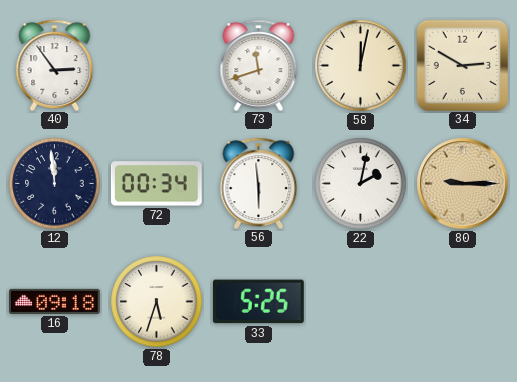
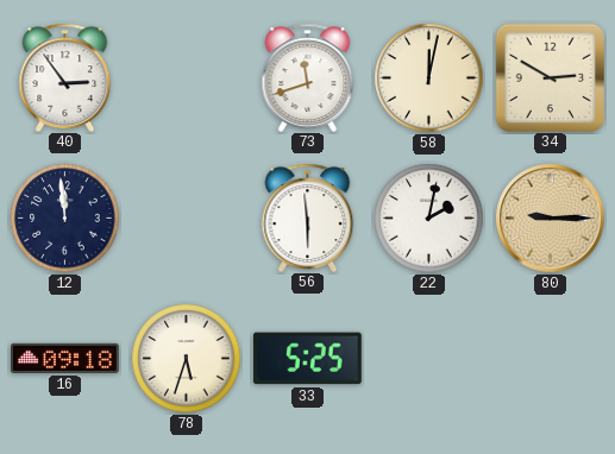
72: 00:34 -> none
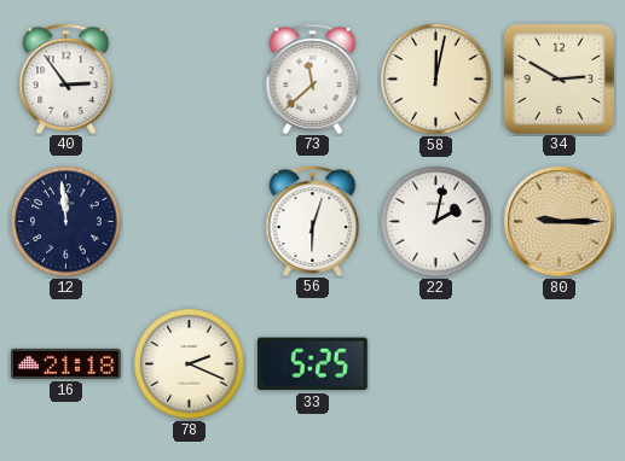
73: 11:42 -> 11:38
56: 5:59 -> 6:03
16: 09:18 -> 21:18
78: 5:33 -> 2:19
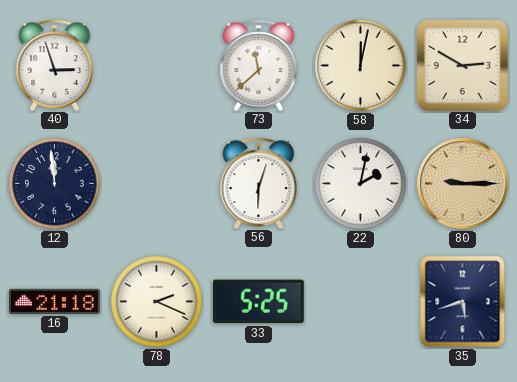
40: 2:54 -> 2:57
35: none -> 5:42
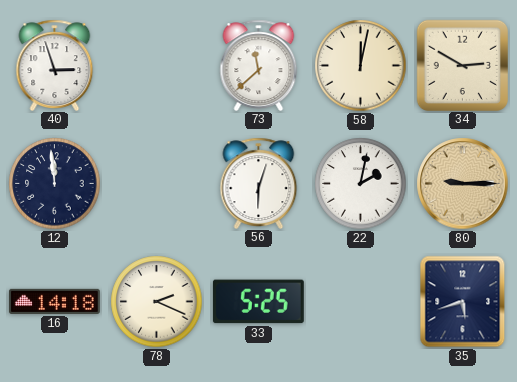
16: 21:18 -> 14:18
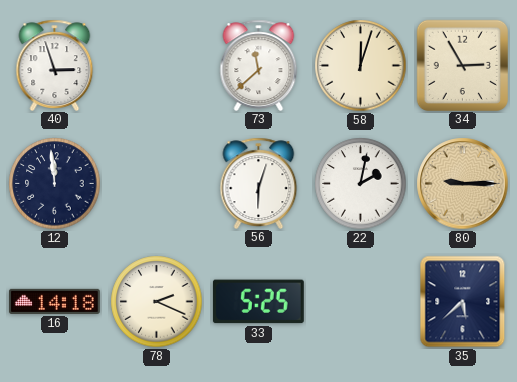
58: 12:02 -> 12:03
34: 2:50 -> 2:55
35: 5:42 -> 5:38
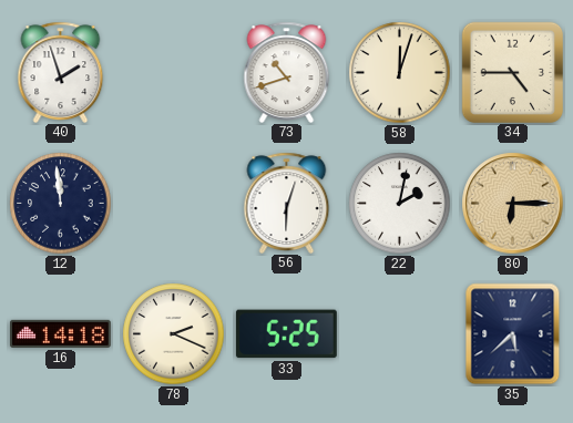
40: 2:57 -> 1:57
73: 11:38 -> 10:42
34: 2:55 -> 4:45
80: 9:15 -> 6:15
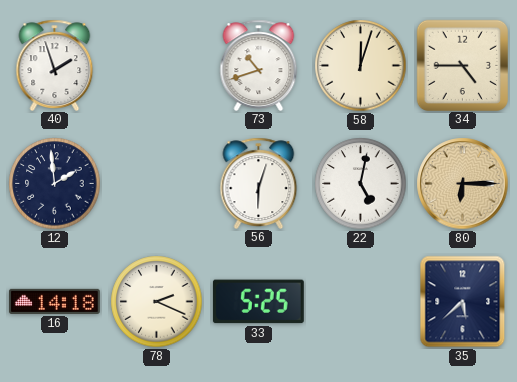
12: 11:59 -> 1:59
22: 2:02 -> 5:02
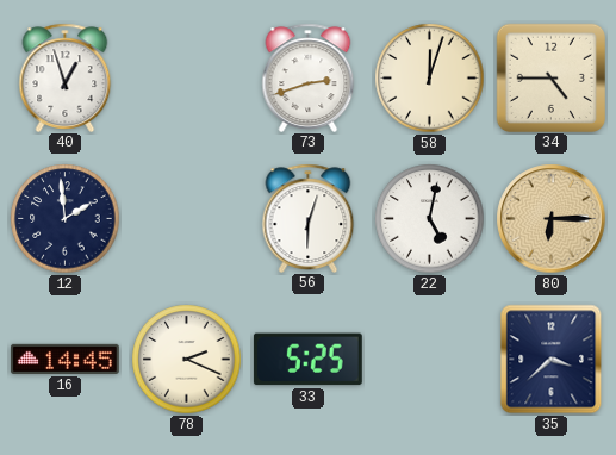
40: 1:57 -> 12:57
73: 10:42 -> 2:42
16: 14:18 -> 14:45
35: 5:38 -> 3:38
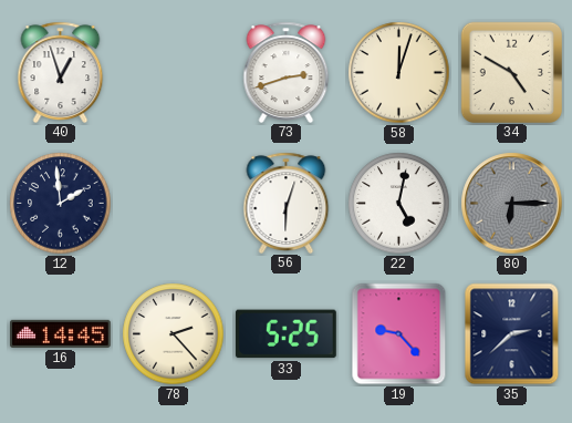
34: 4:45 -> 4:50
80 dial: champagne -> grey
78: 2:19 -> 2:23
19: none -> 9:23
35: 3:38 -> 2:38
